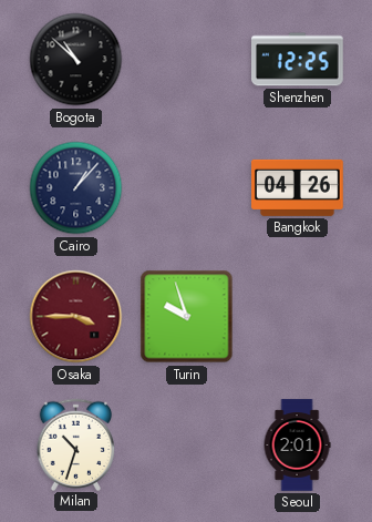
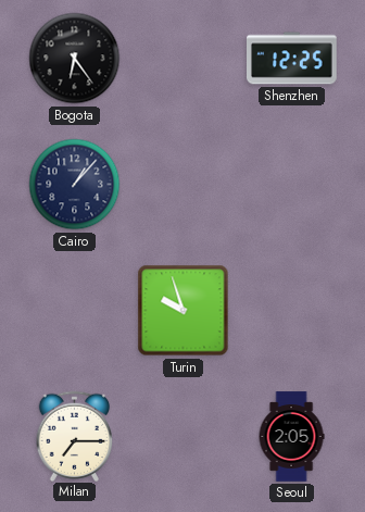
Bogota: 10:52 -> 6:24
Bangkok: 04:26 -> none
Osaka: 3:45 -> none
Milan: 10:33 -> 7:15
Seoul: 2:01 -> 2:05
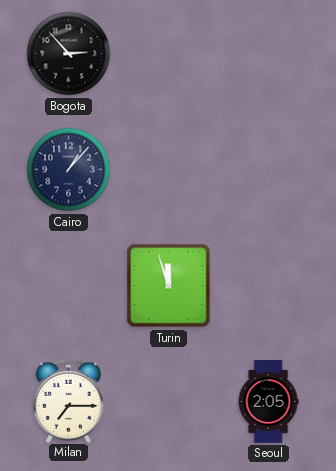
Bogota: 6:24 -> 2:53
Shenzhen: 12:25 -> none
Turin: 9:57 -> 11:57
